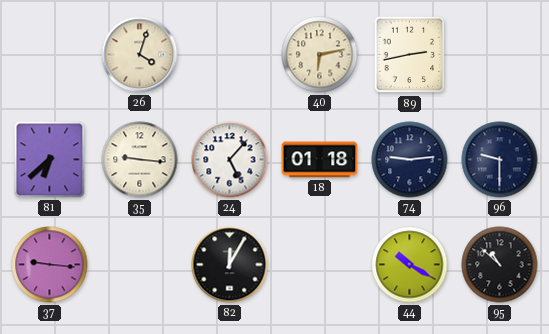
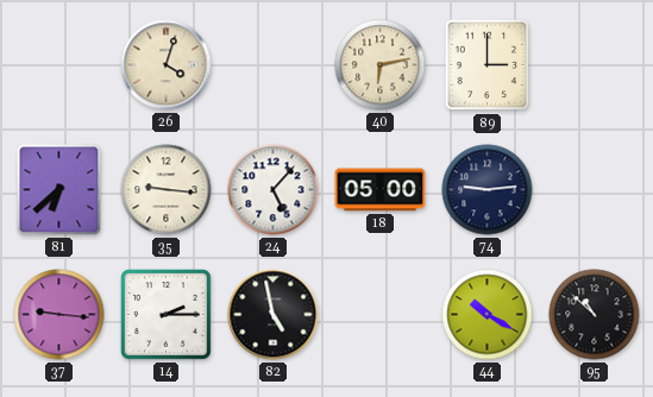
89: 2:43 -> 3:00
18: 01:18 -> 05:00
96: 9:30 -> none
14: none -> 2:15
82: 12:05 -> 4:58
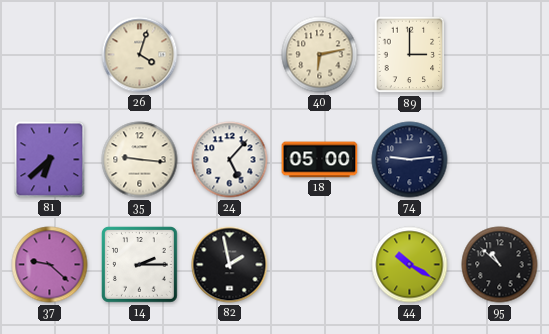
37: 9:16 -> 9:22
82: 4:58 -> 1:58
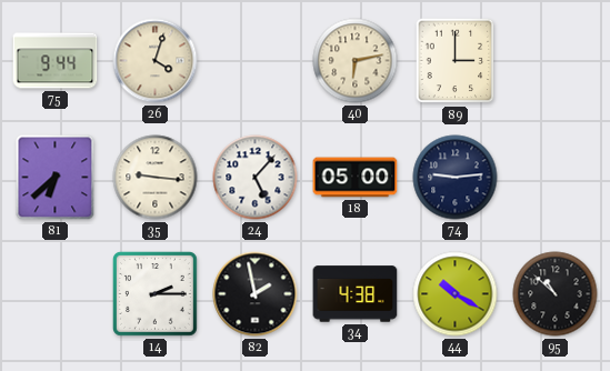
75: none -> 9:44
37: 9:22 -> none
34: none -> 4:38
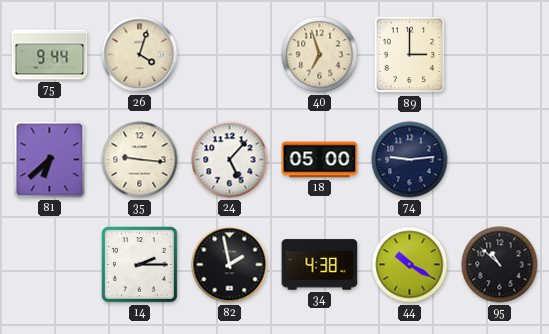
40: 6:13 -> 6:57
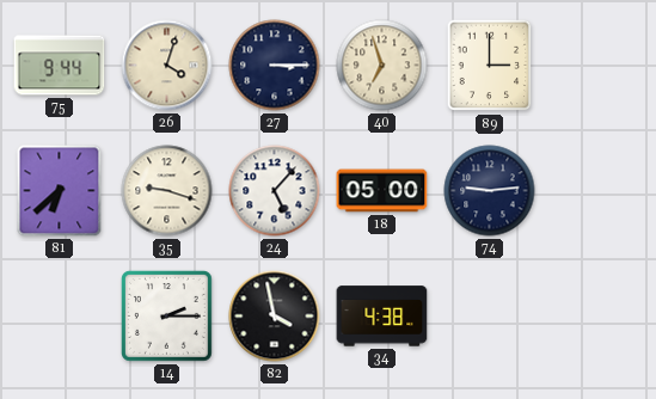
27: none -> 3:15
35: 9:16 -> 9:18
82: 1:58 -> 3:58
44: 10:20 -> none
95: 10:52 -> none
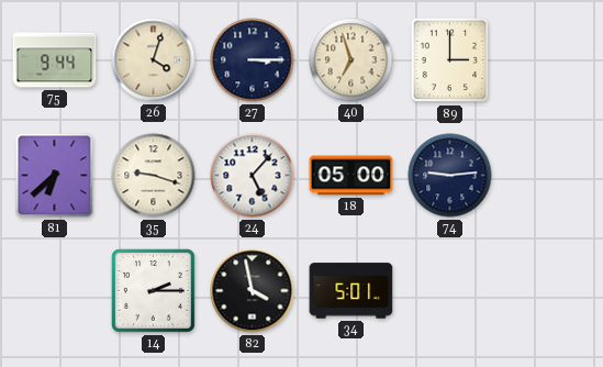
34: 4:38 -> 5:01
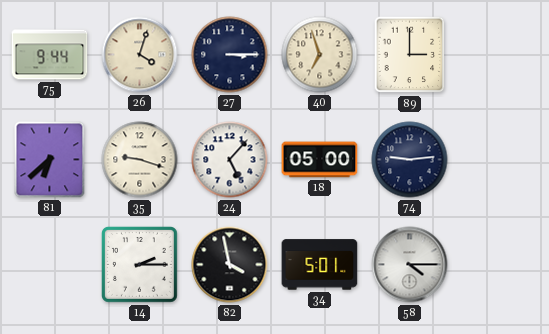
58: none -> 4:15
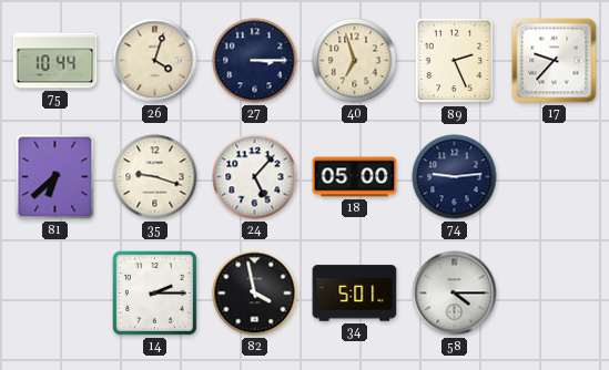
75: 9:44 -> 10:44
89: 3:00 -> 2:26
17: none -> 9:37
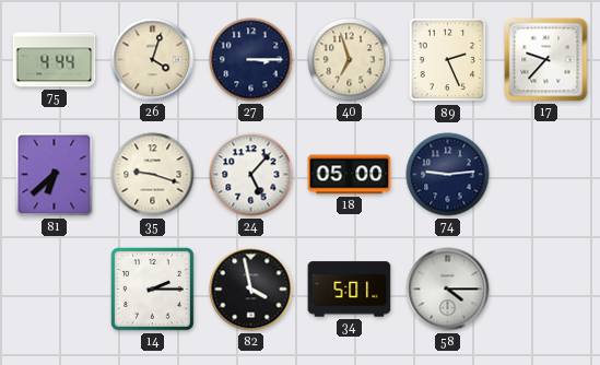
75: 10:44 -> 4:44
